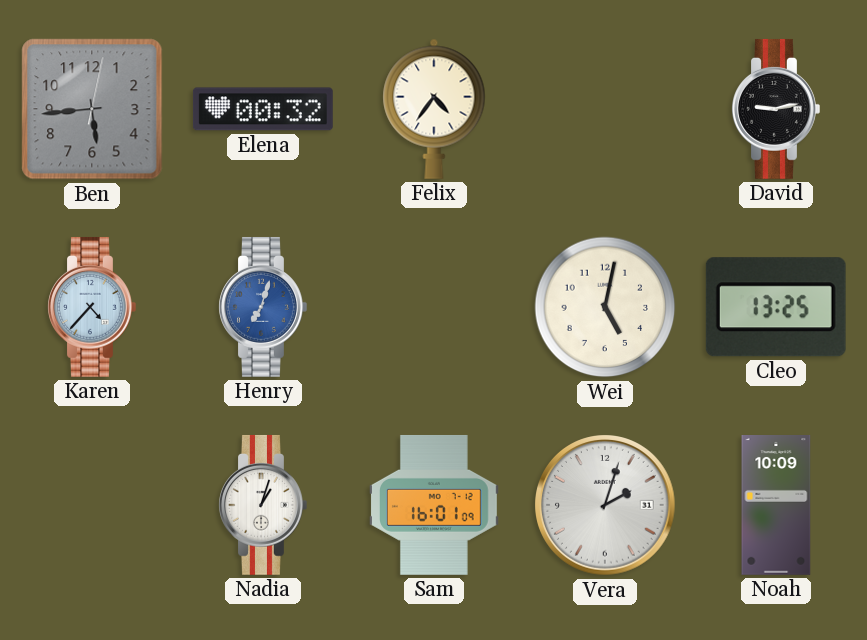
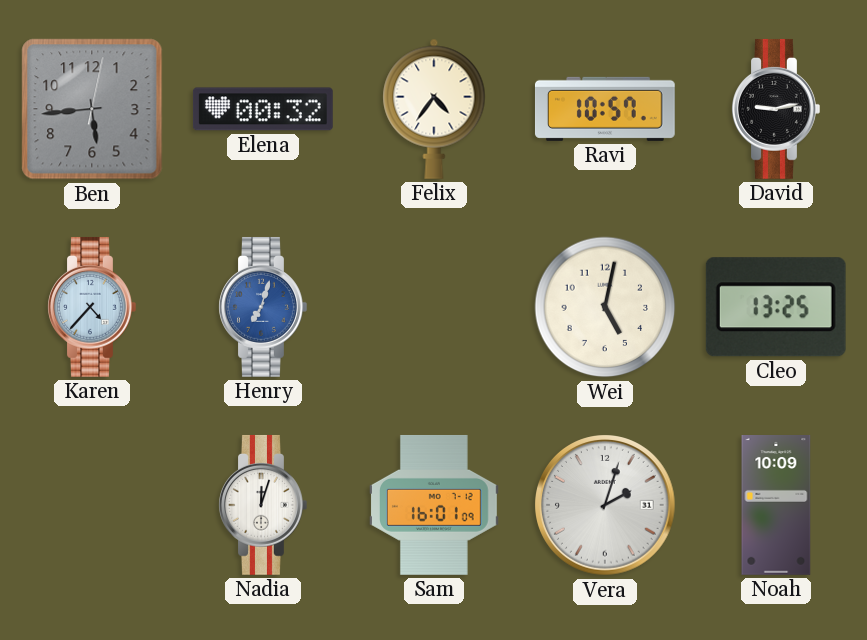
Ravi: none -> 10:57
Nadia: 1:03 -> 12:03
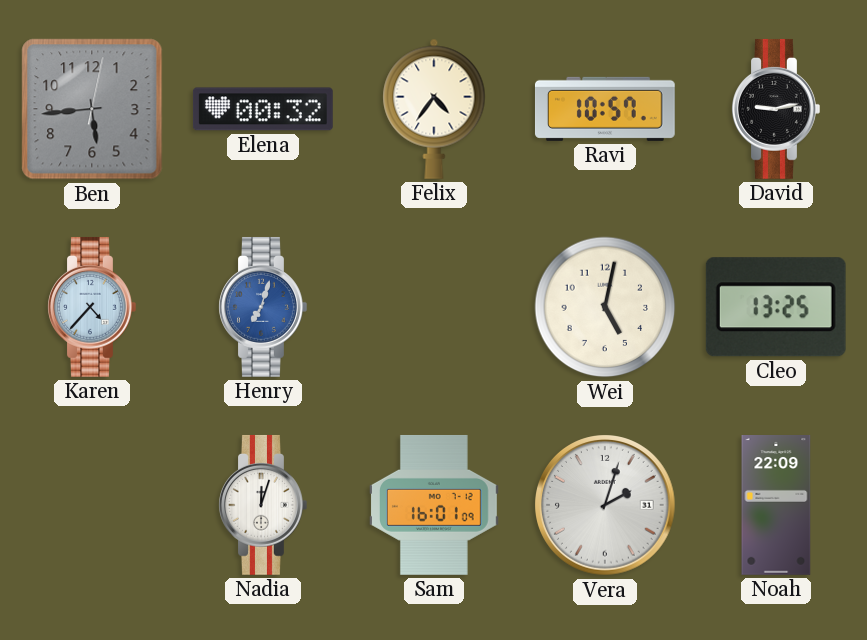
Noah: 10:09 -> 22:09
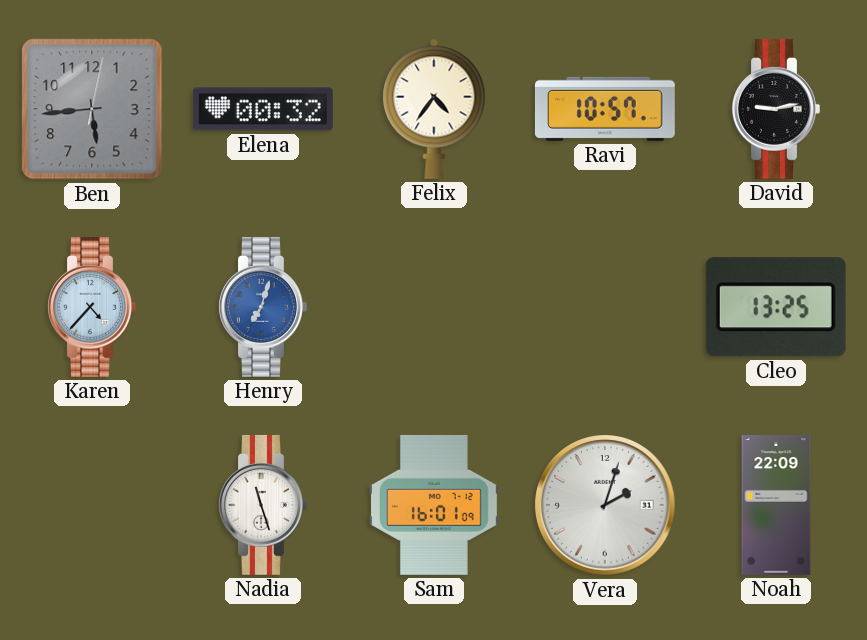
Wei: 5:02 -> none
Nadia: 12:03 -> 11:27
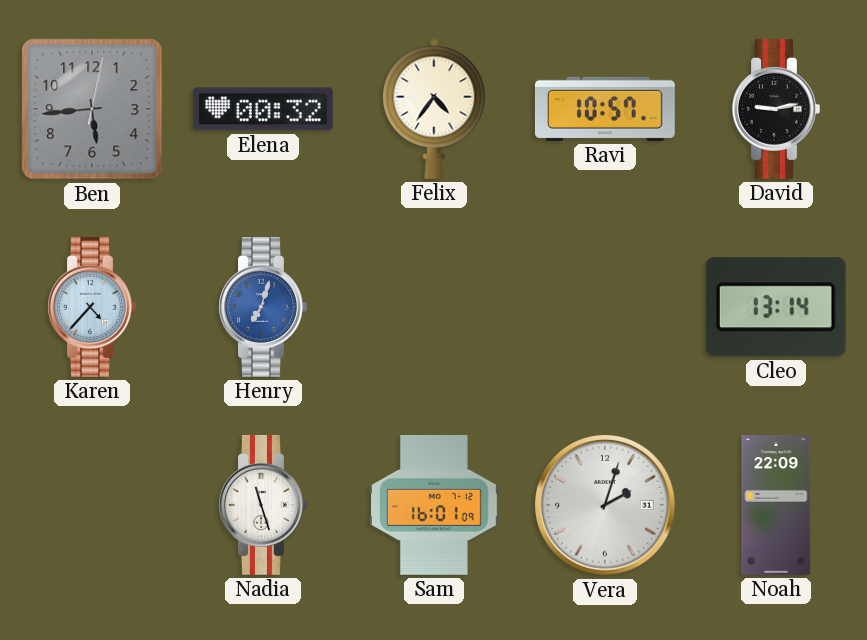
Cleo: 13:25 -> 13:14
